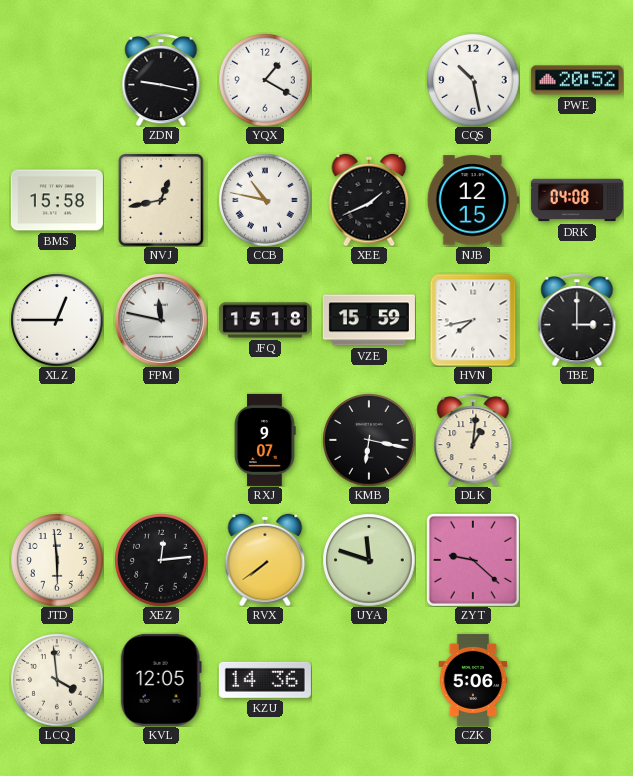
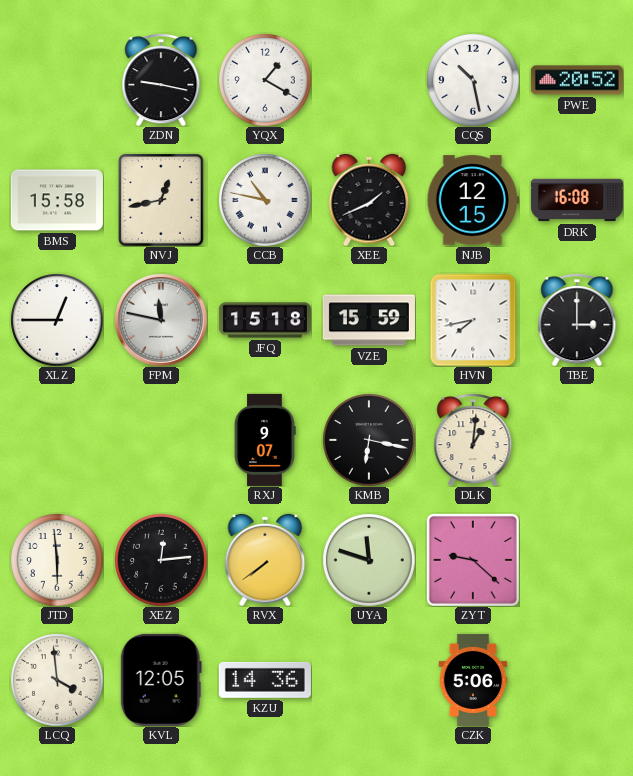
DRK: 04:08 -> 16:08
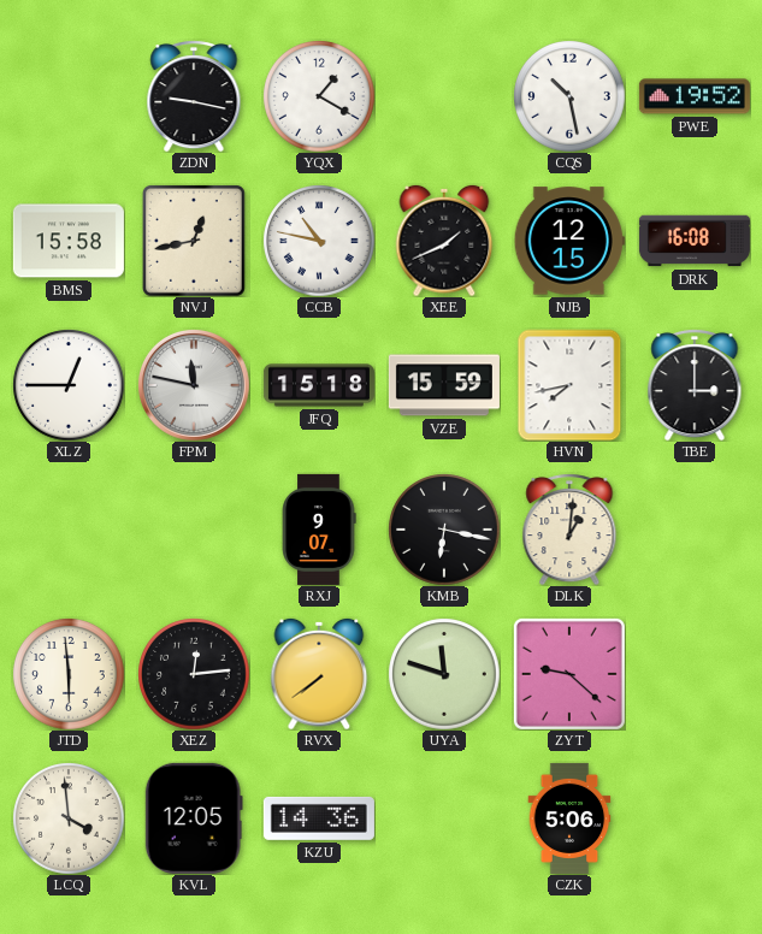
PWE: 20:52 -> 19:52
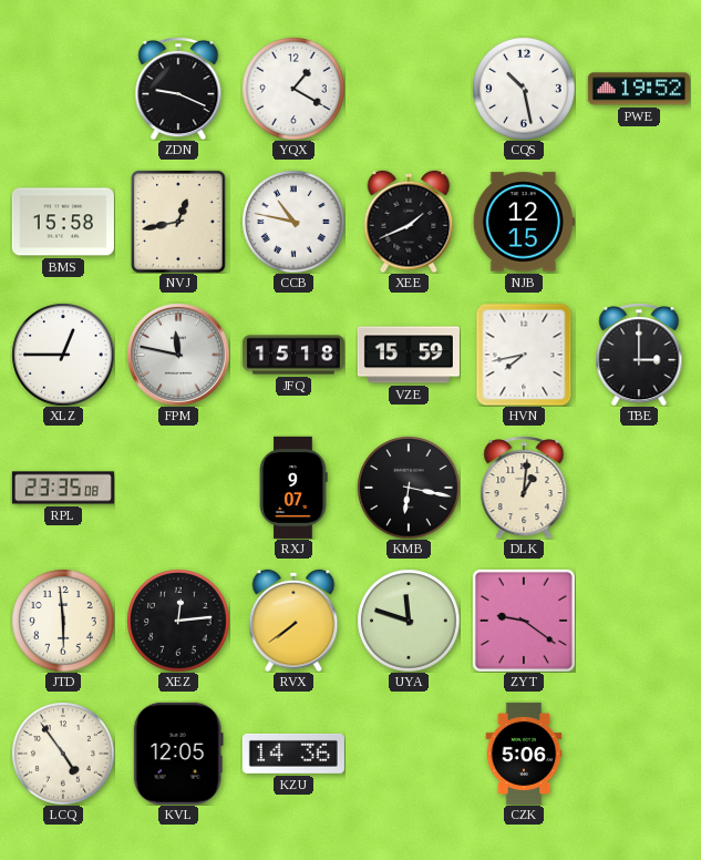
ZDN: 9:17 -> 9:19
DRK: 16:08 -> none
RPL: none -> 23:35
ZYT: 9:22 -> 9:21
LCQ: 3:59 -> 4:54
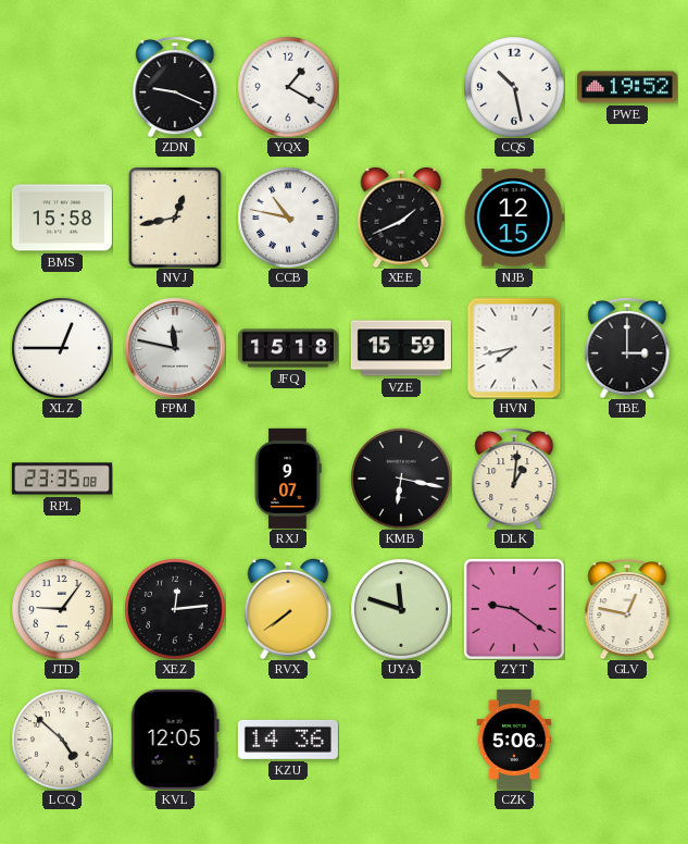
JTD: 5:59 -> 9:06
GLV: none -> 12:47
LCQ: 4:54 -> 4:52
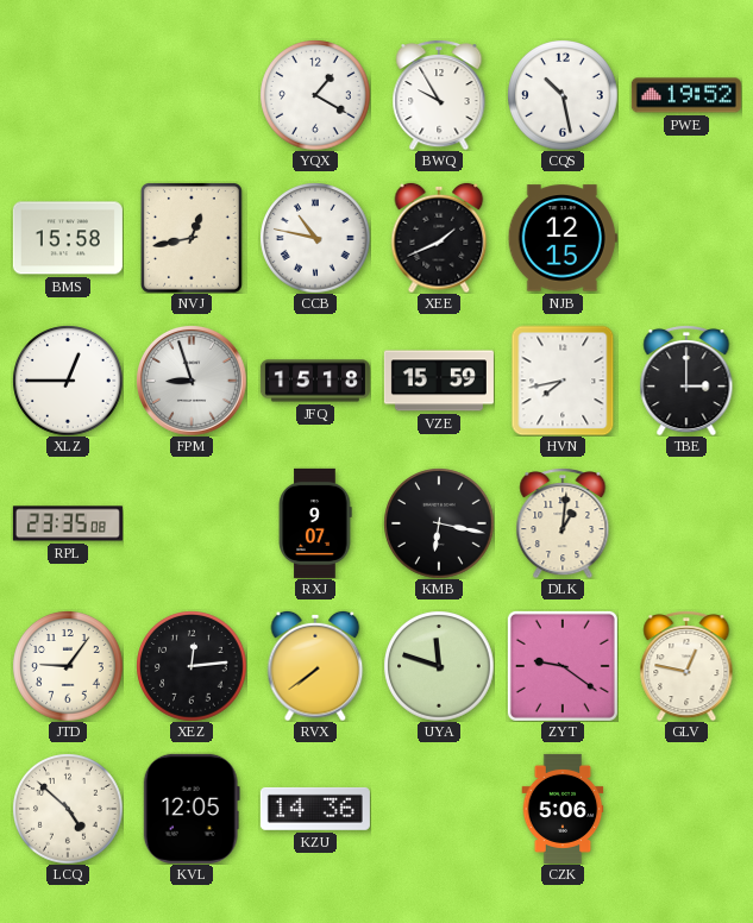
ZDN: 9:19 -> none
BWQ: none -> 9:55
FPM: 11:47 -> 8:57
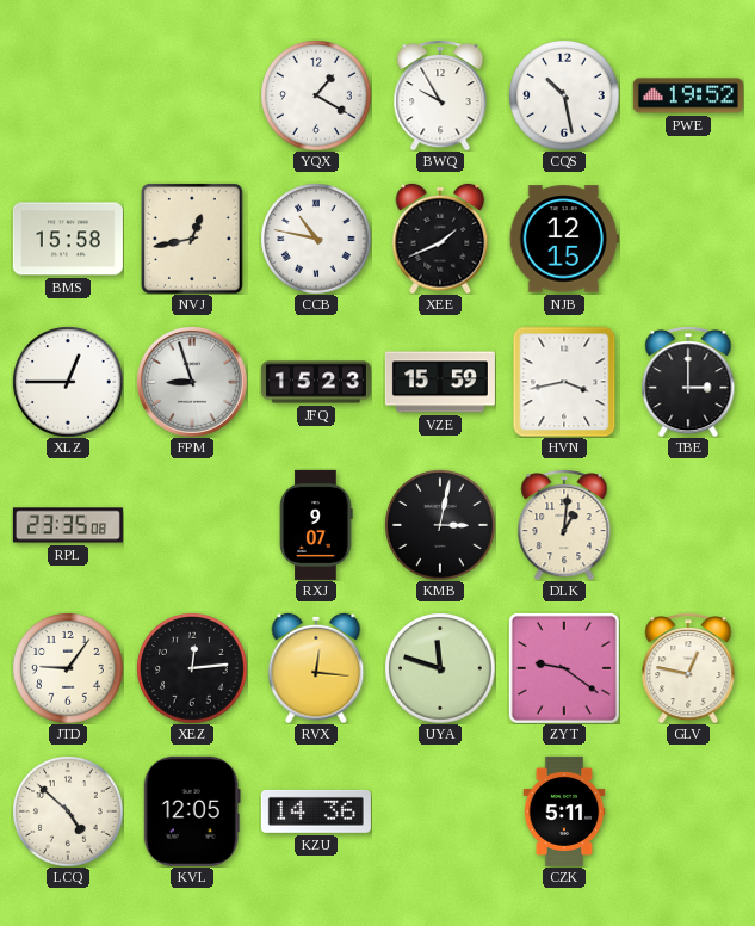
JFQ: 15:18 -> 15:23
HVN: 7:43 -> 3:43
KMB: 6:17 -> 3:02
RVX: 7:39 -> 12:16
CZK: 5:06 -> 5:11
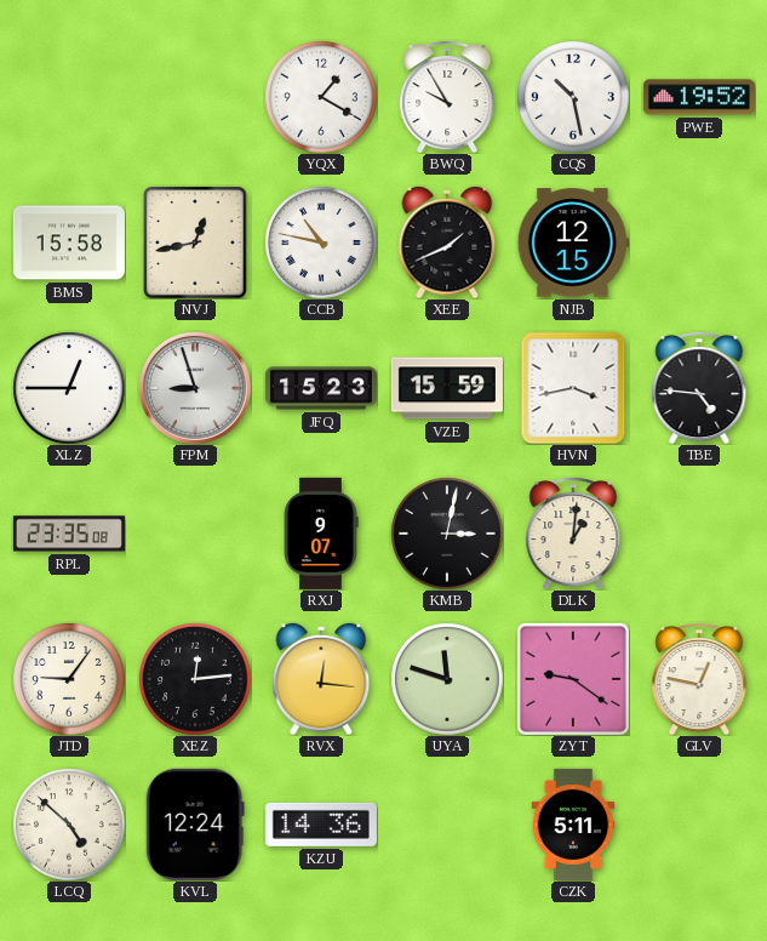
TBE: 3:00 -> 4:46
KVL: 12:05 -> 12:24
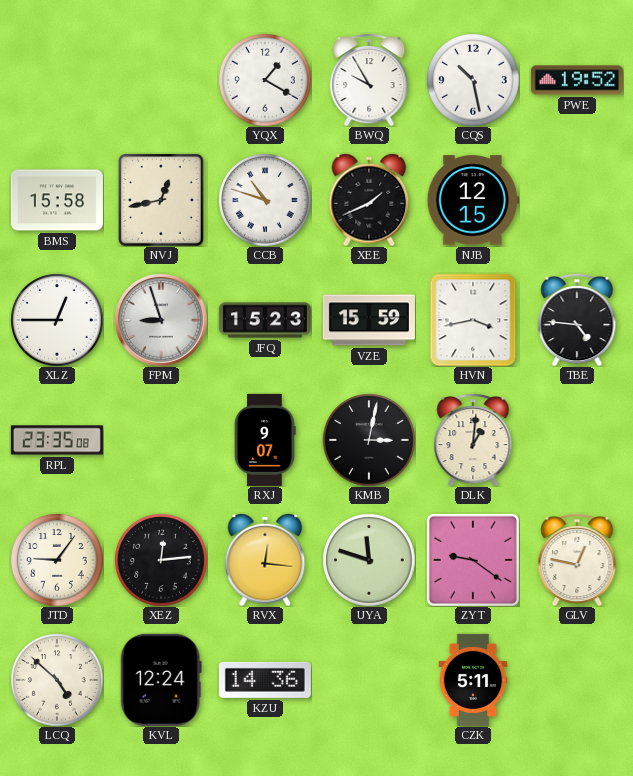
CCB: 10:47 -> 10:48
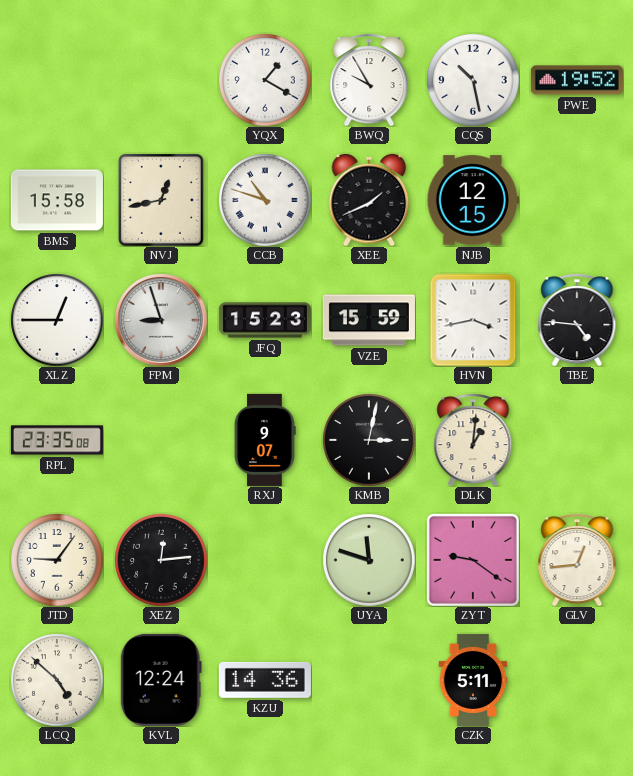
RVX: 12:16 -> none
GLV: 12:47 -> 12:44
